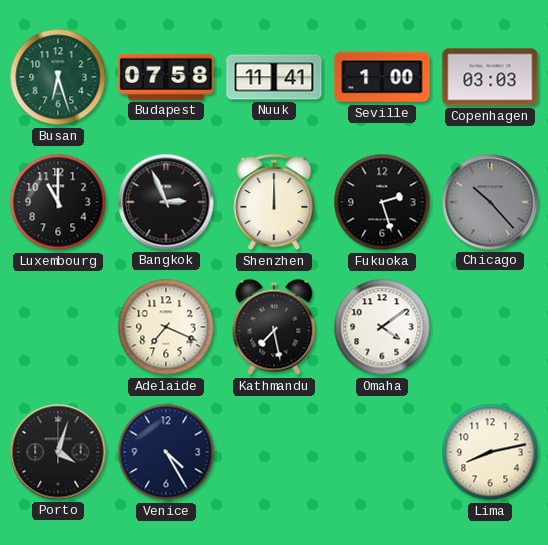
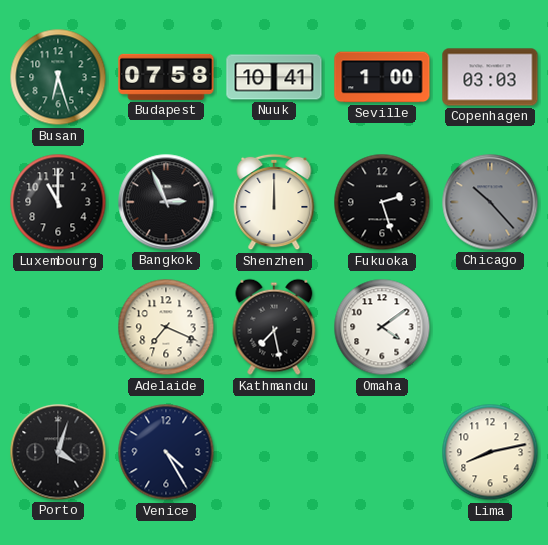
Nuuk: 11:41 -> 10:41
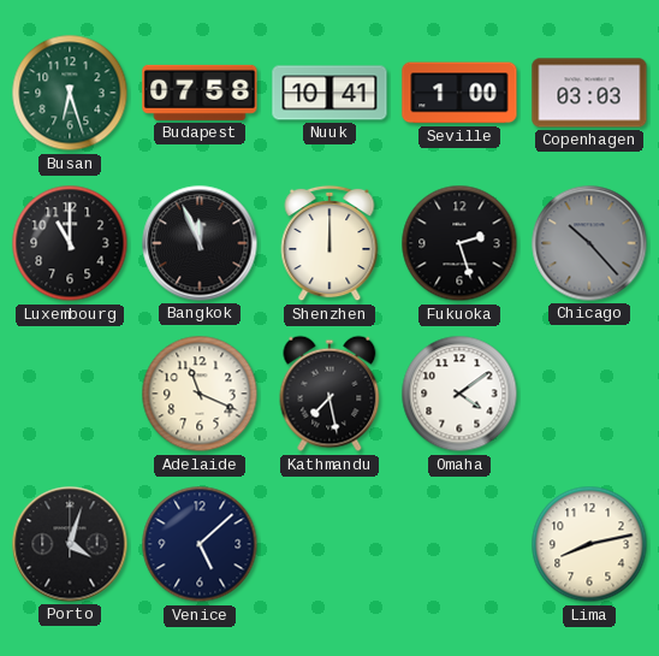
Bangkok: 2:56 -> 11:56
Adelaide: 7:19 -> 11:19
Venice: 4:25 -> 5:08
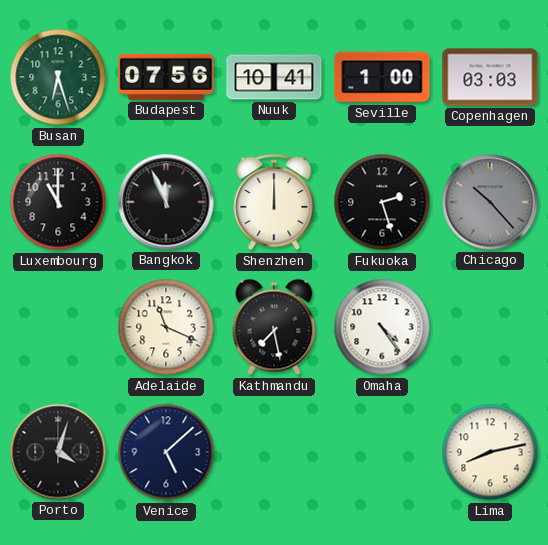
Budapest: 07:58 -> 07:56
Omaha: 4:09 -> 4:24
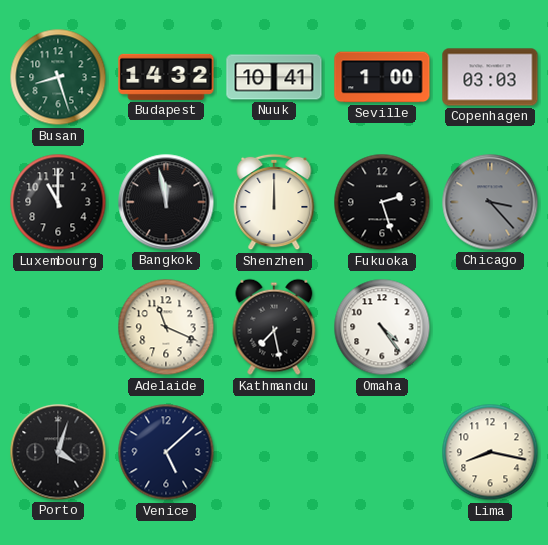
Busan: 6:27 -> 8:27
Budapest: 07:56 -> 14:32
Bangkok: 11:56 -> 11:58
Chicago: 10:23 -> 3:23
Lima: 8:13 -> 8:17
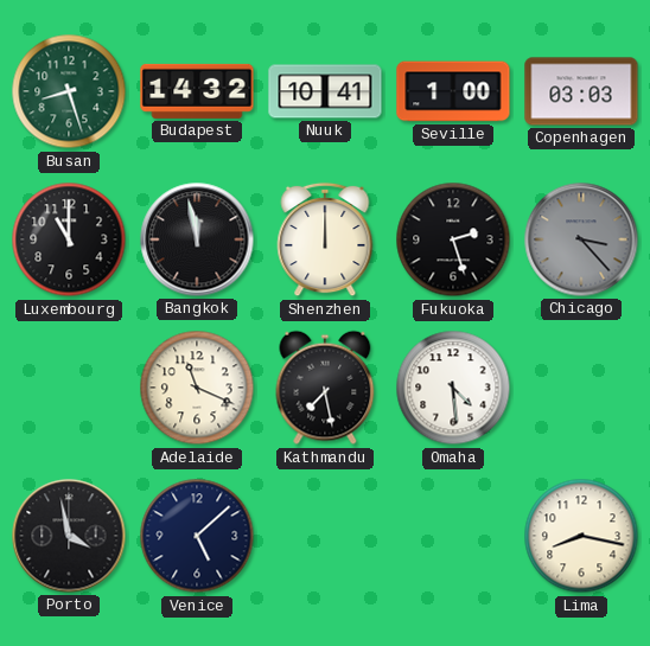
Omaha: 4:24 -> 4:29
Porto: 4:03 -> 3:58
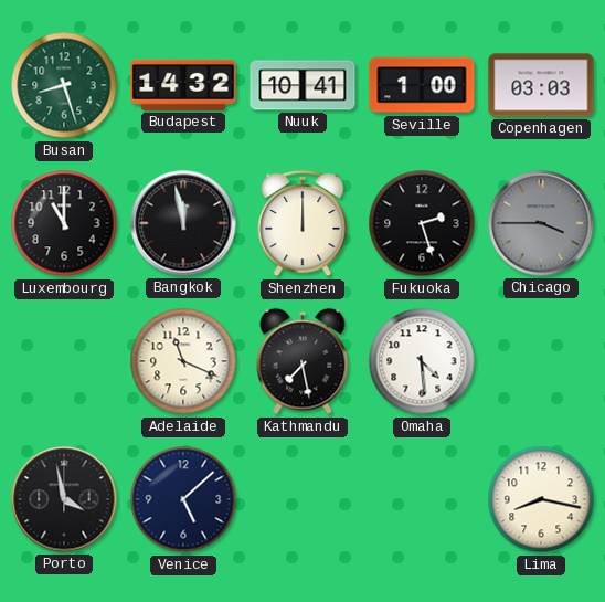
Chicago: 3:23 -> 3:45
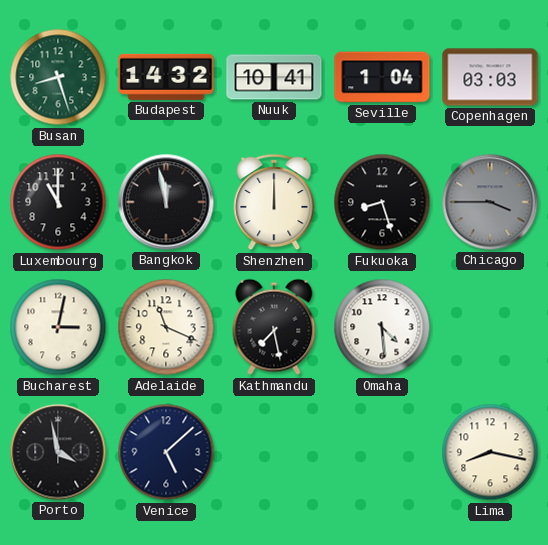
Seville: 1:00 -> 1:04
Fukuoka: 2:27 -> 8:27
Bucharest: none -> 3:02
